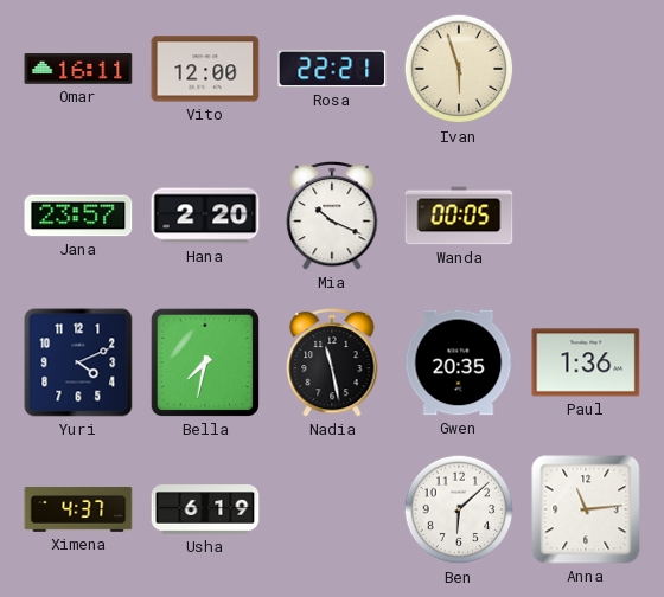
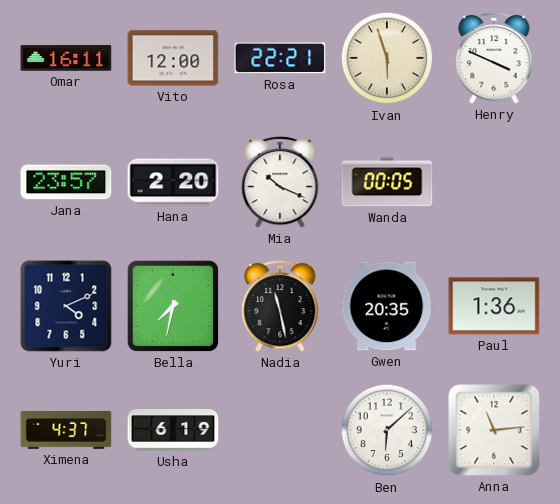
Henry: none -> 3:49
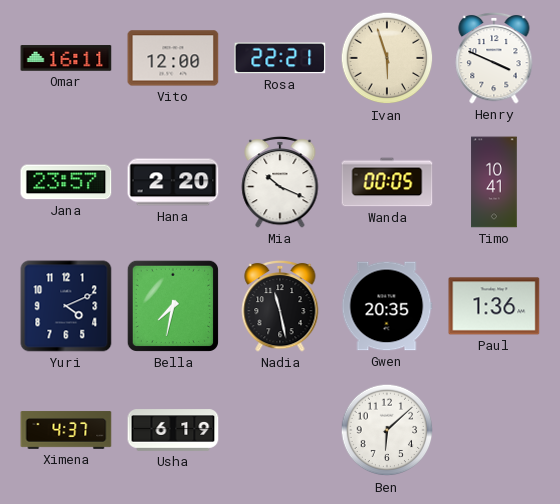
Timo: none -> 10:41
Anna: 11:14 -> none
